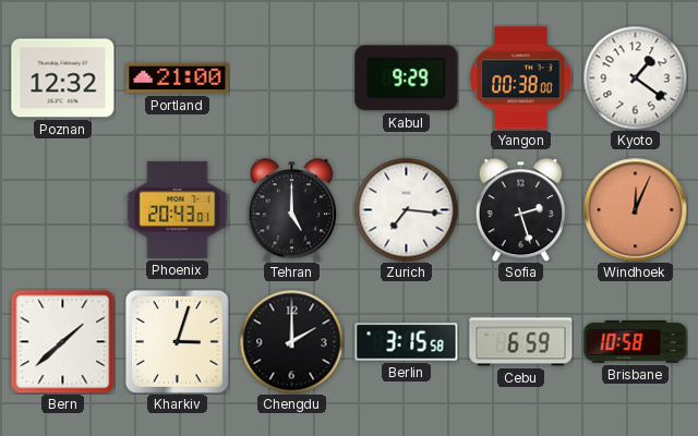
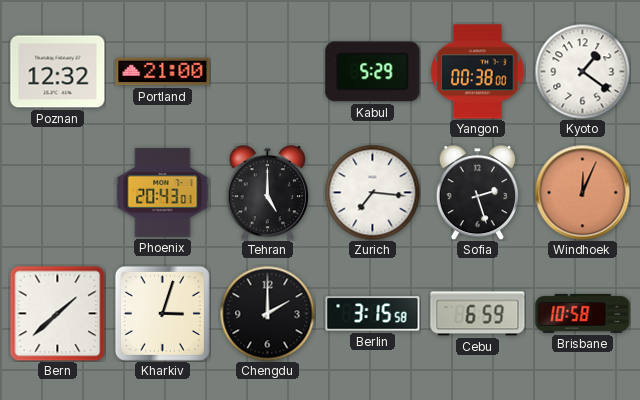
Kabul: 9:29 -> 5:29
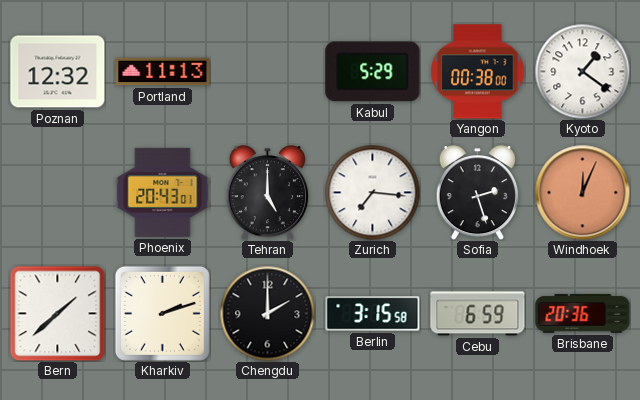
Portland: 21:00 -> 11:13
Kharkiv: 3:03 -> 2:12
Brisbane: 10:58 -> 20:36
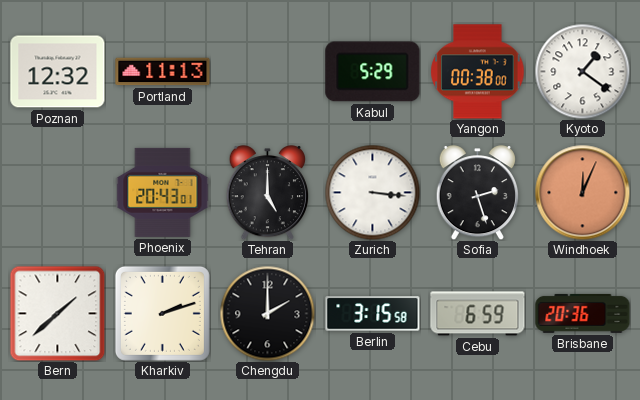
Zurich: 7:16 -> 3:16
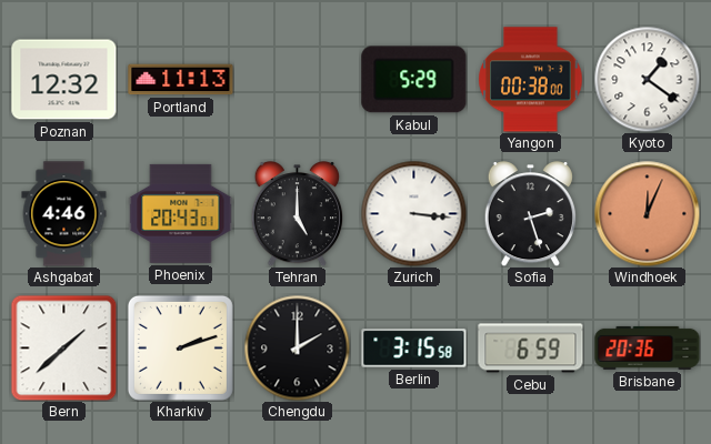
Ashgabat: none -> 4:46
